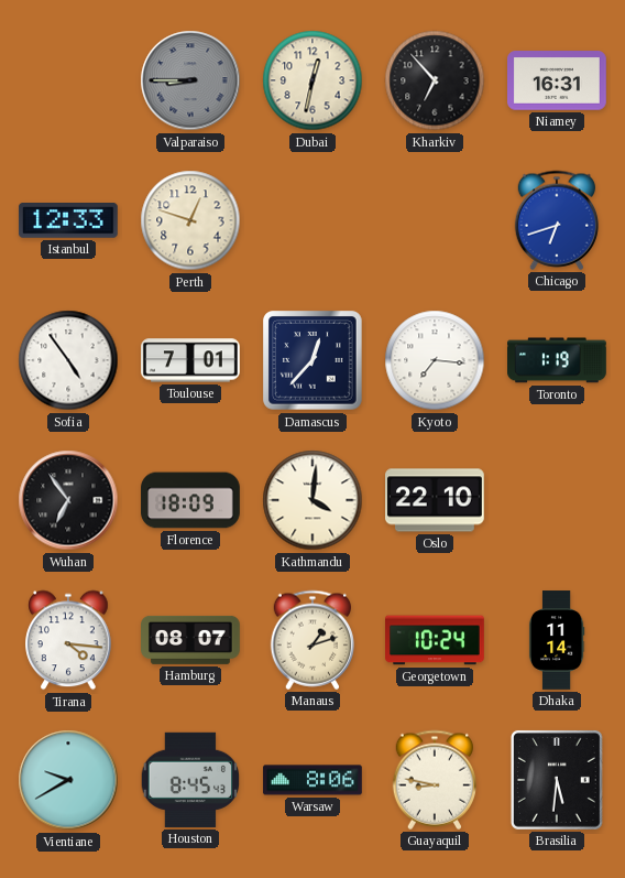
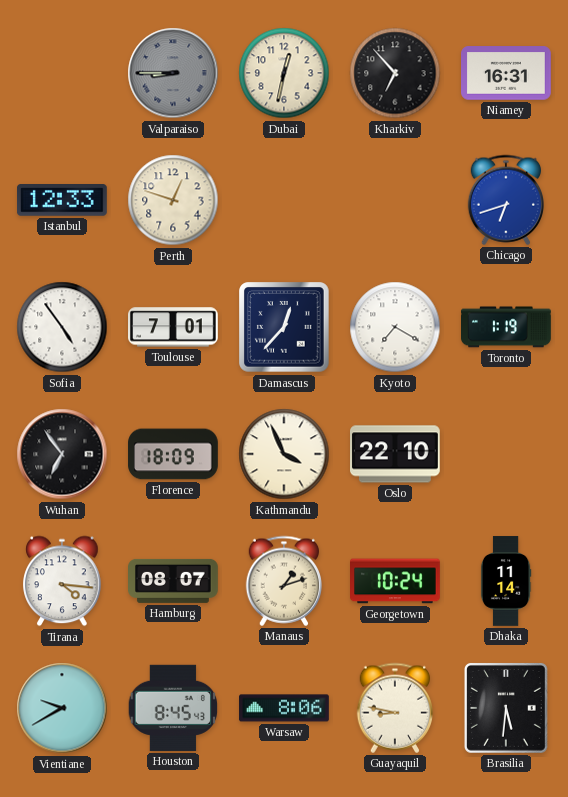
Kyoto: 7:16 -> 7:20
Kathmandu: 4:01 -> 3:56
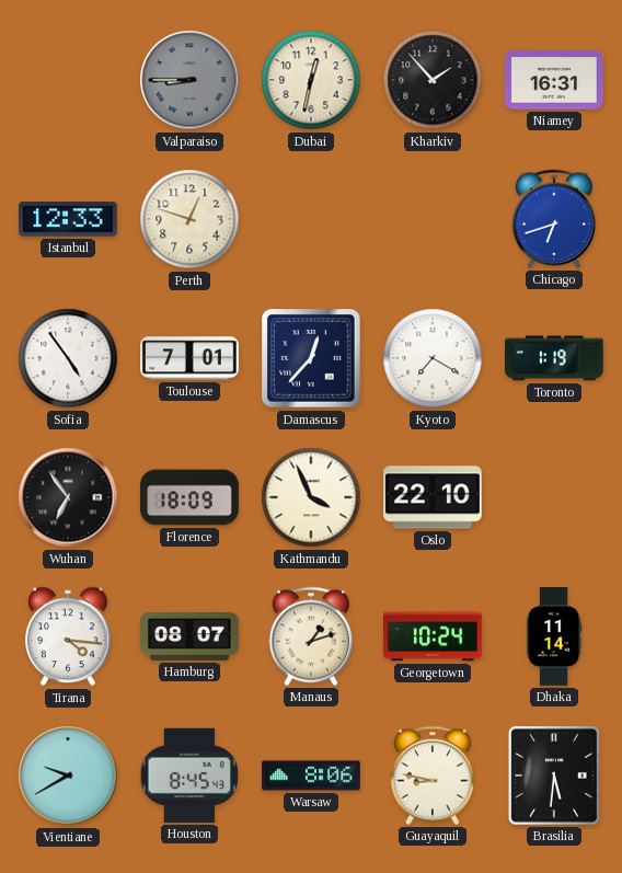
Kharkiv: 6:53 -> 1:53
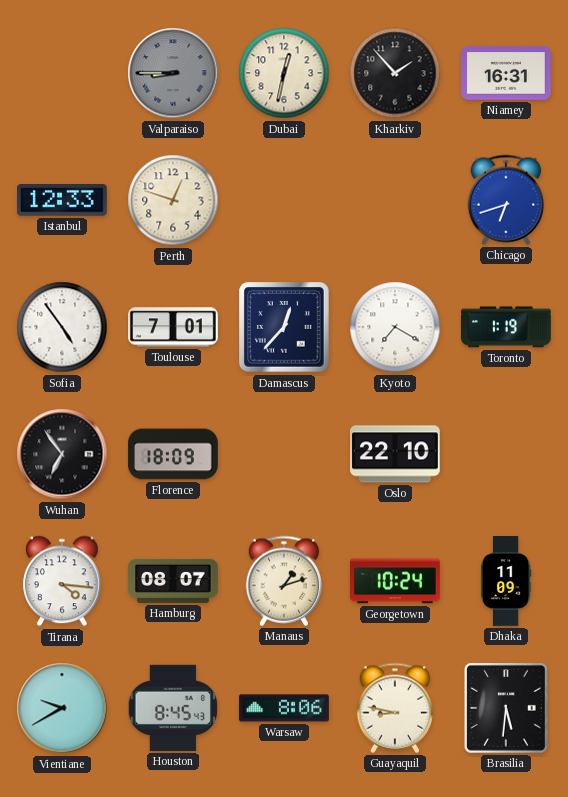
Kathmandu: 3:56 -> none
Dhaka: 11:14 -> 11:09
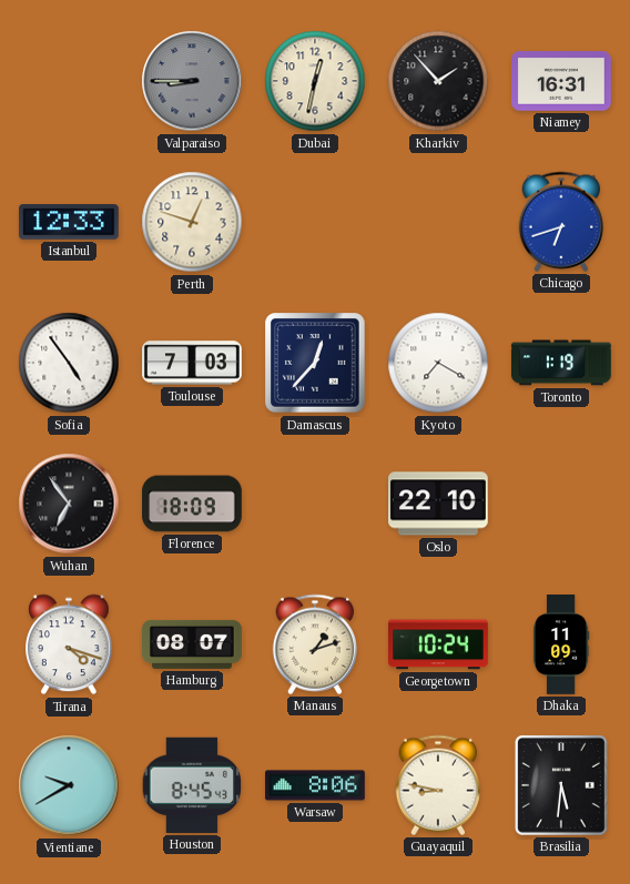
Toulouse: 7:01 -> 7:03
Tirana: 4:16 -> 4:18
